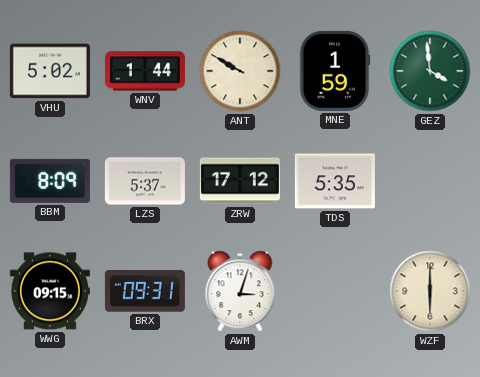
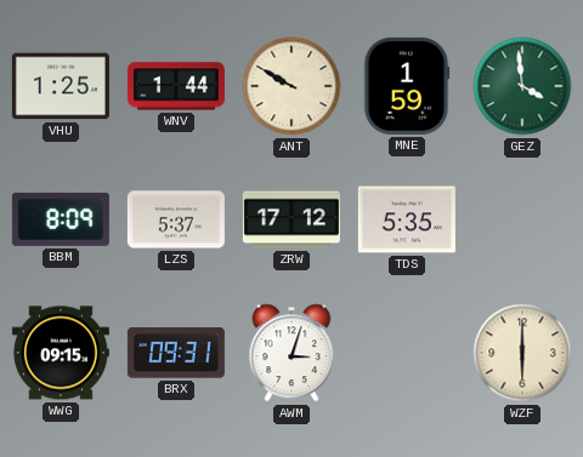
VHU: 5:02 -> 1:25
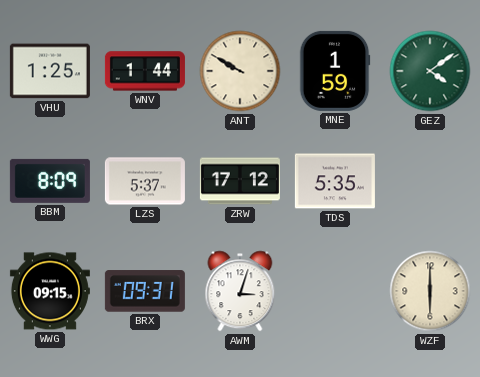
GEZ: 3:59 -> 4:09
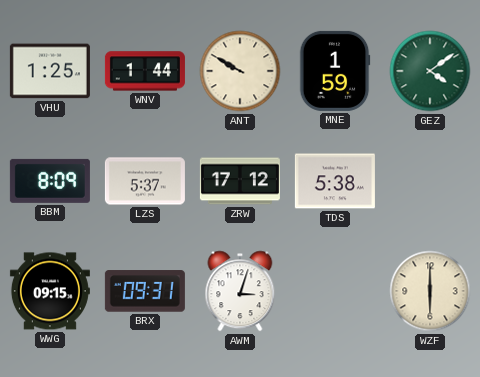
TDS: 5:35 -> 5:38
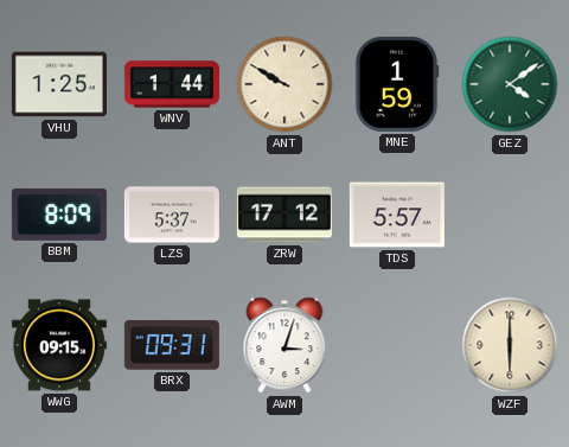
TDS: 5:38 -> 5:57
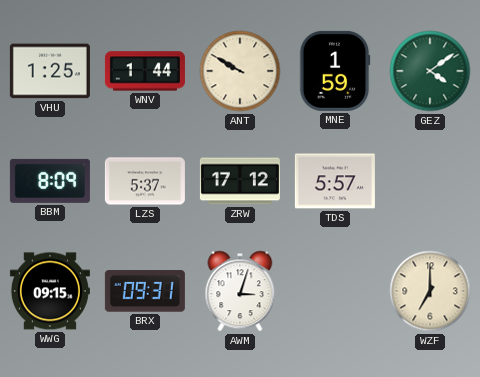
WZF: 6:00 -> 7:00
